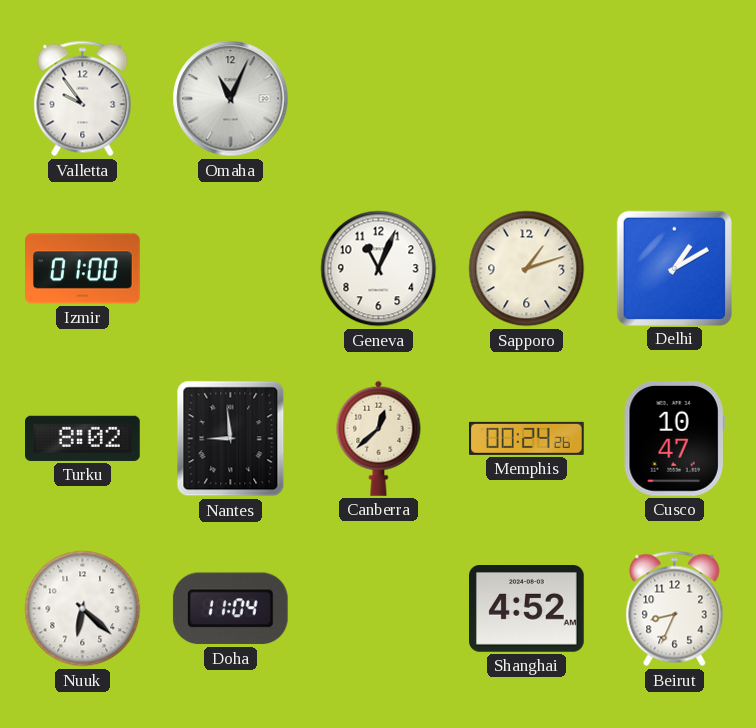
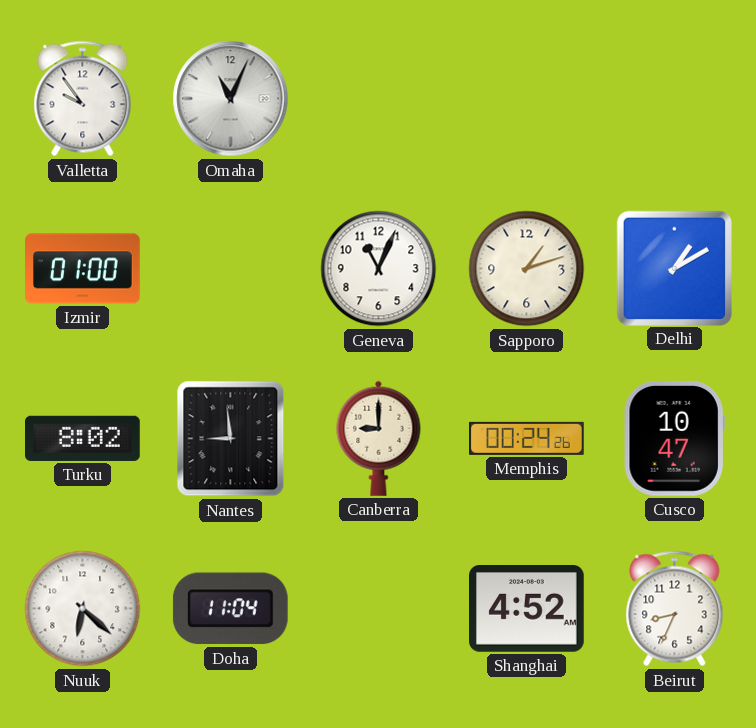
Canberra: 12:38 -> 9:00
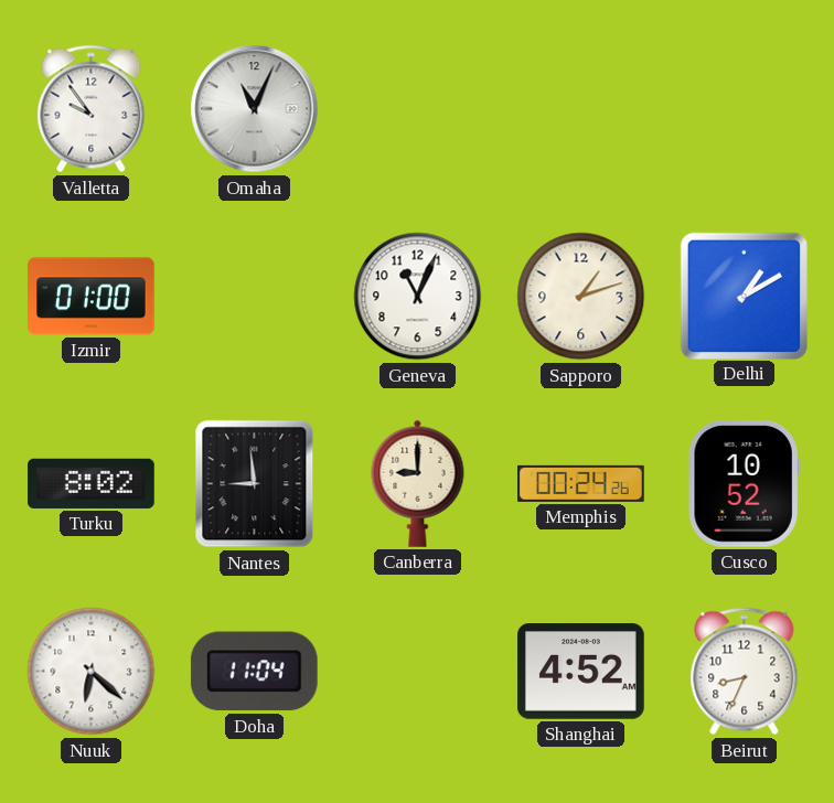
Cusco: 10:47 -> 10:52
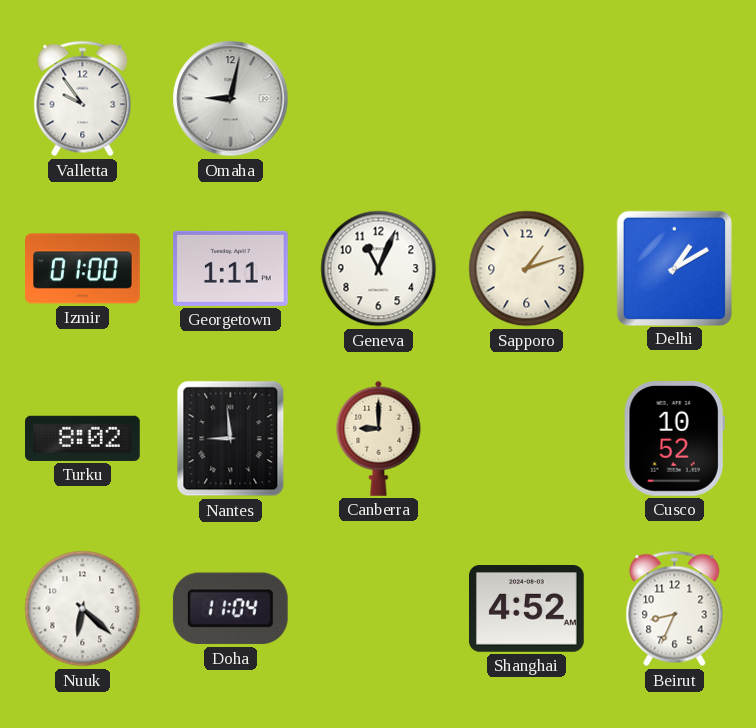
Omaha: 11:04 -> 9:02
Georgetown: none -> 1:11
Memphis: 00:24 -> none
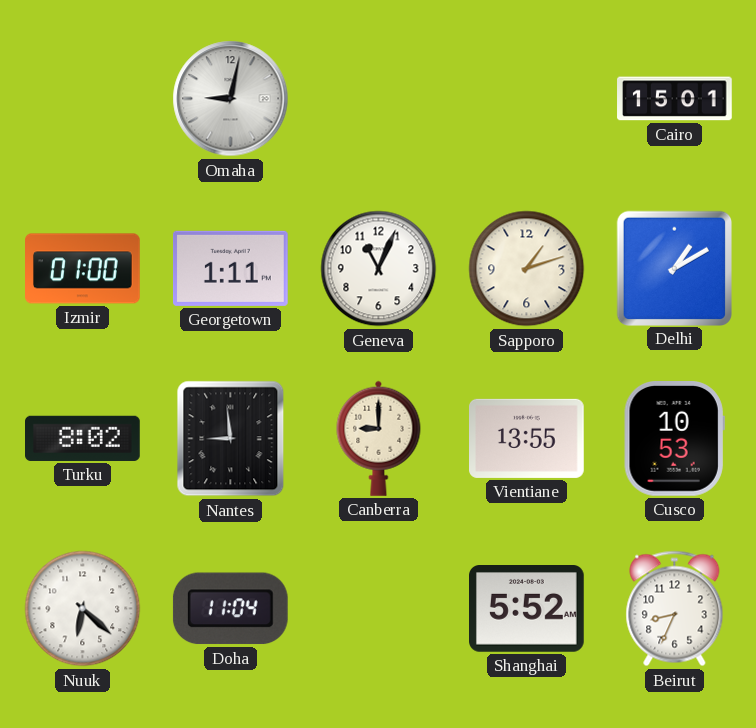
Valletta: 9:54 -> none
Cairo: none -> 15:01
Vientiane: none -> 13:55
Cusco: 10:52 -> 10:53
Shanghai: 4:52 -> 5:52
